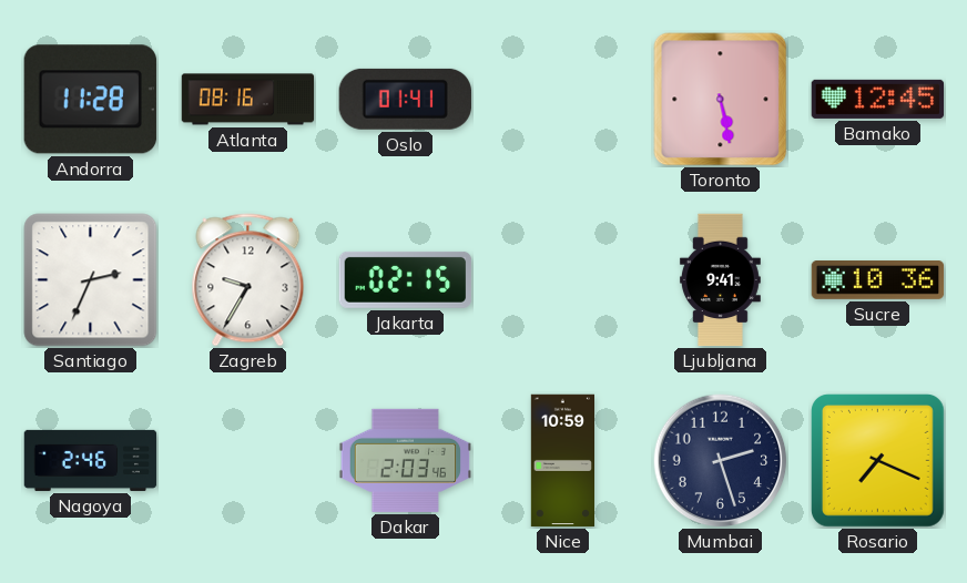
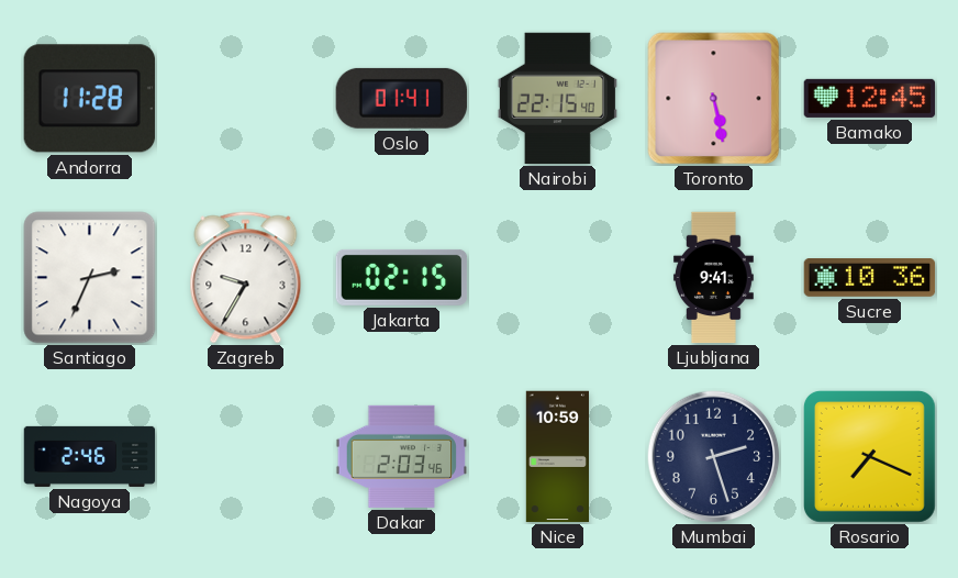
Atlanta: 08:16 -> none
Nairobi: none -> 22:15
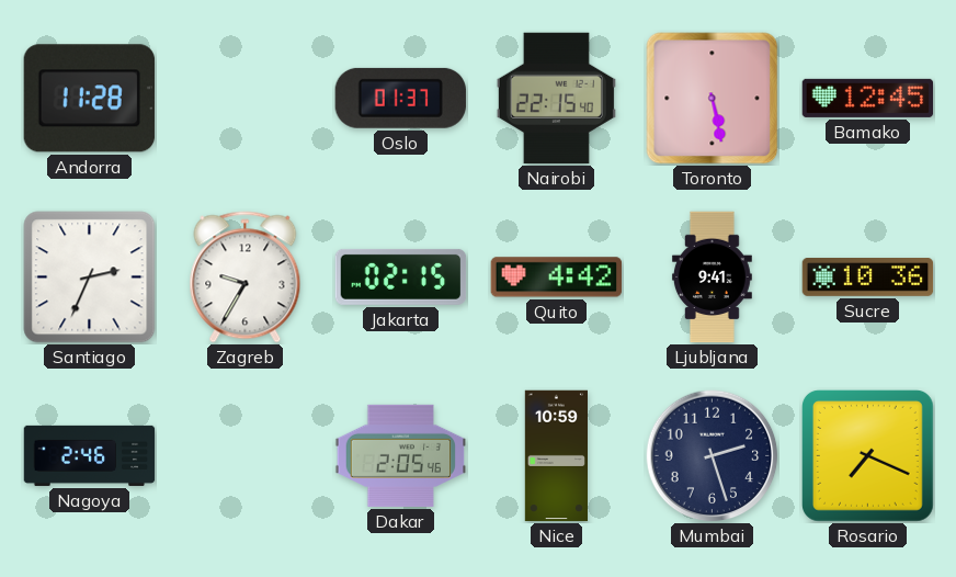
Oslo: 01:41 -> 01:37
Quito: none -> 4:42
Dakar: 2:03 -> 2:05
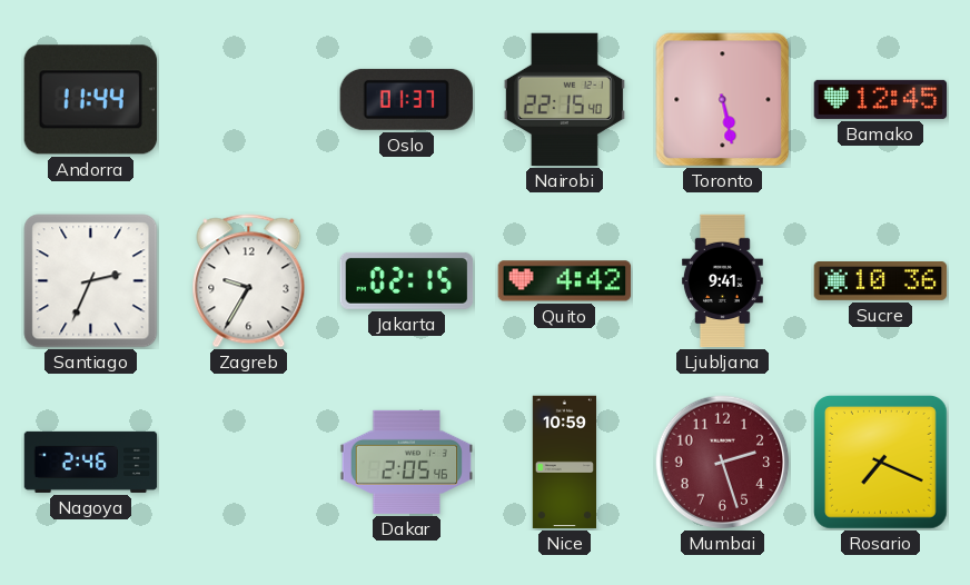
Andorra: 11:28 -> 11:44
Mumbai dial: navy -> burgundy
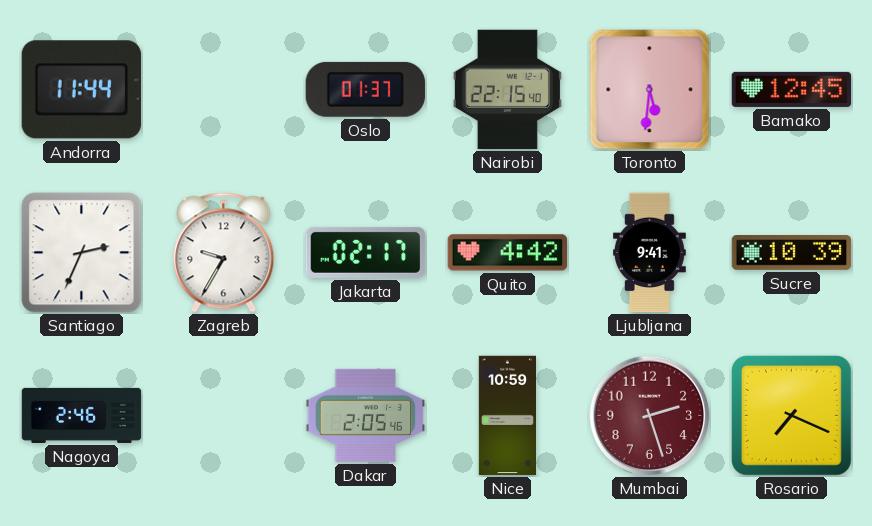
Toronto: 5:28 -> 5:31
Jakarta: 02:15 -> 02:17
Sucre: 10:36 -> 10:39
